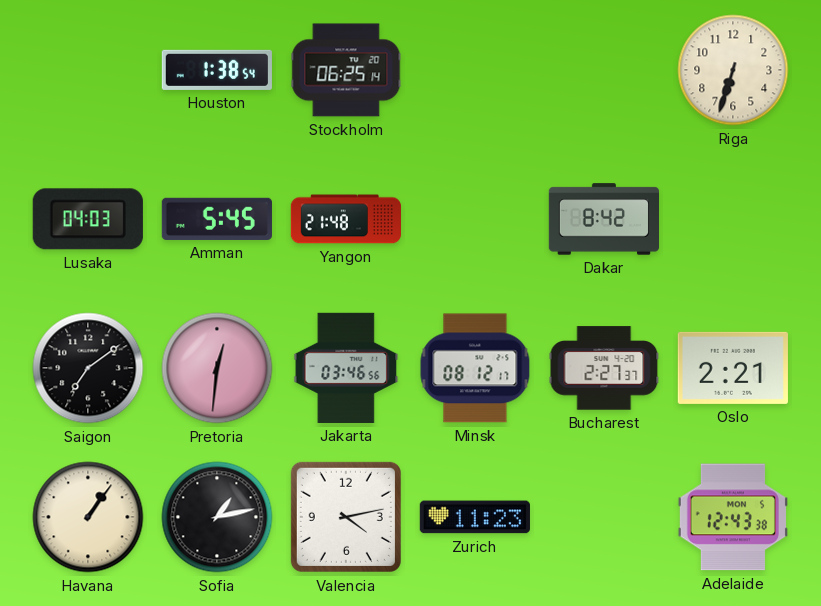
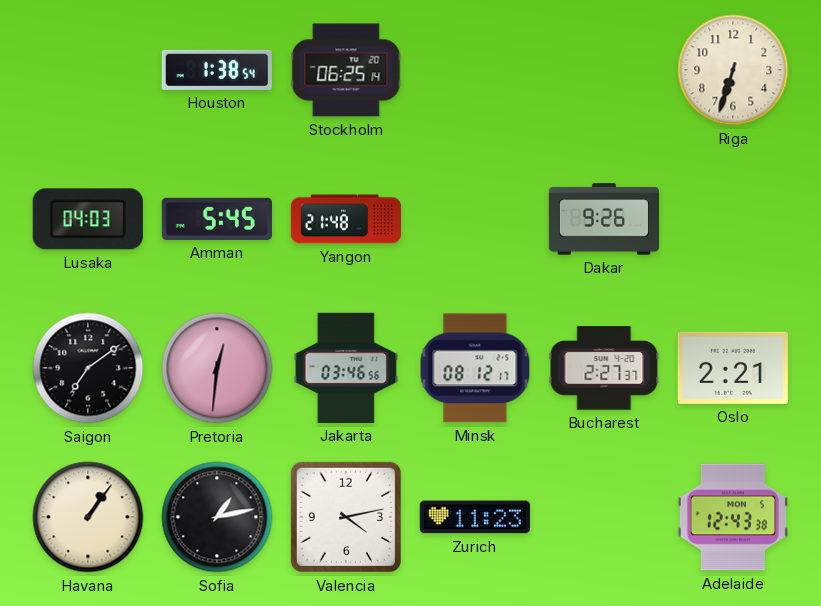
Dakar: 8:42 -> 9:26
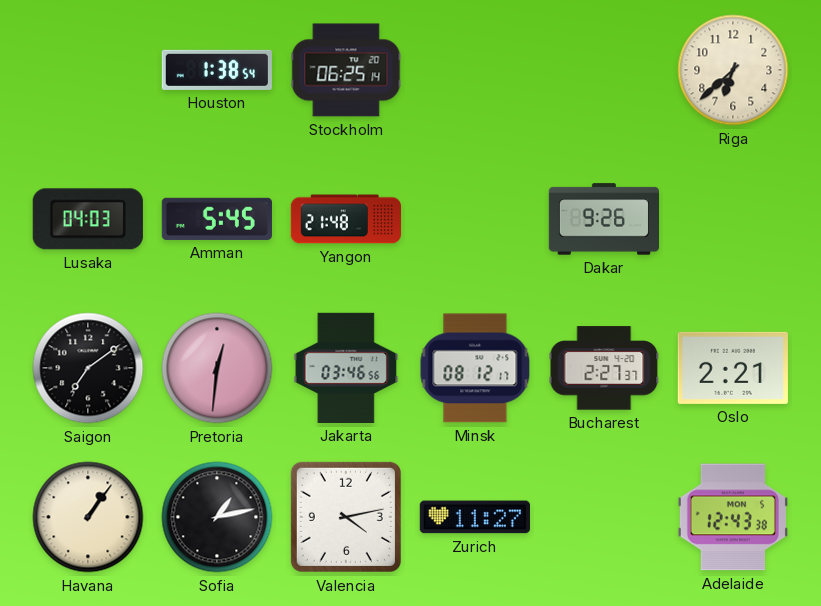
Riga: 6:33 -> 6:38
Zurich: 11:23 -> 11:27
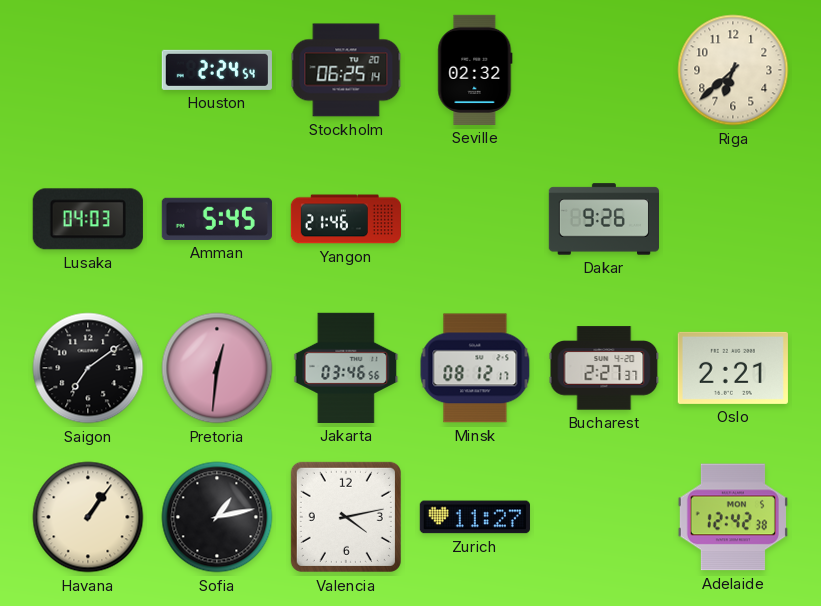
Houston: 1:38 -> 2:24
Seville: none -> 02:32
Yangon: 21:48 -> 21:46
Adelaide: 12:43 -> 12:42
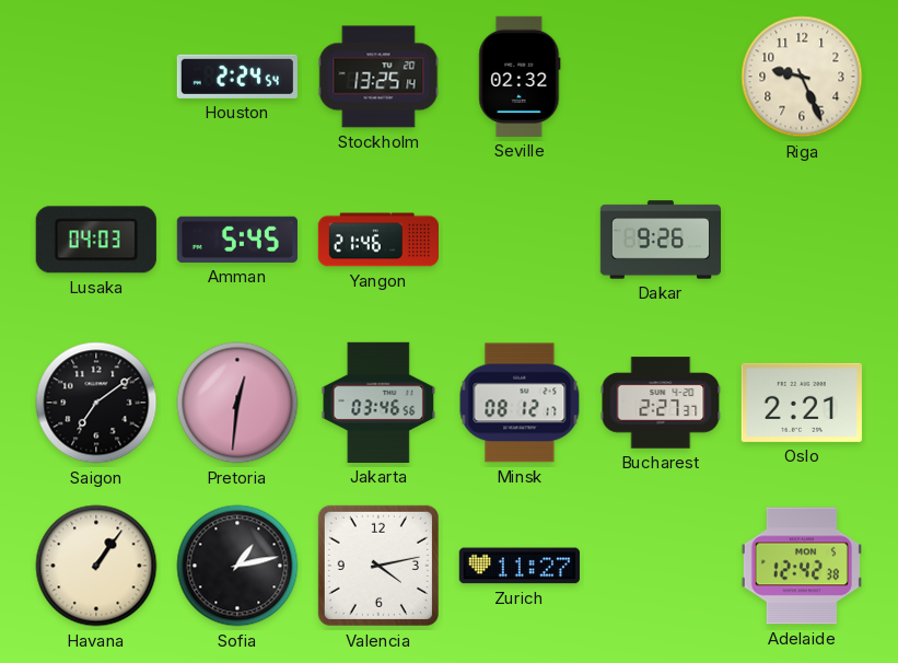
Stockholm: 06:25 -> 13:25
Riga: 6:38 -> 9:26
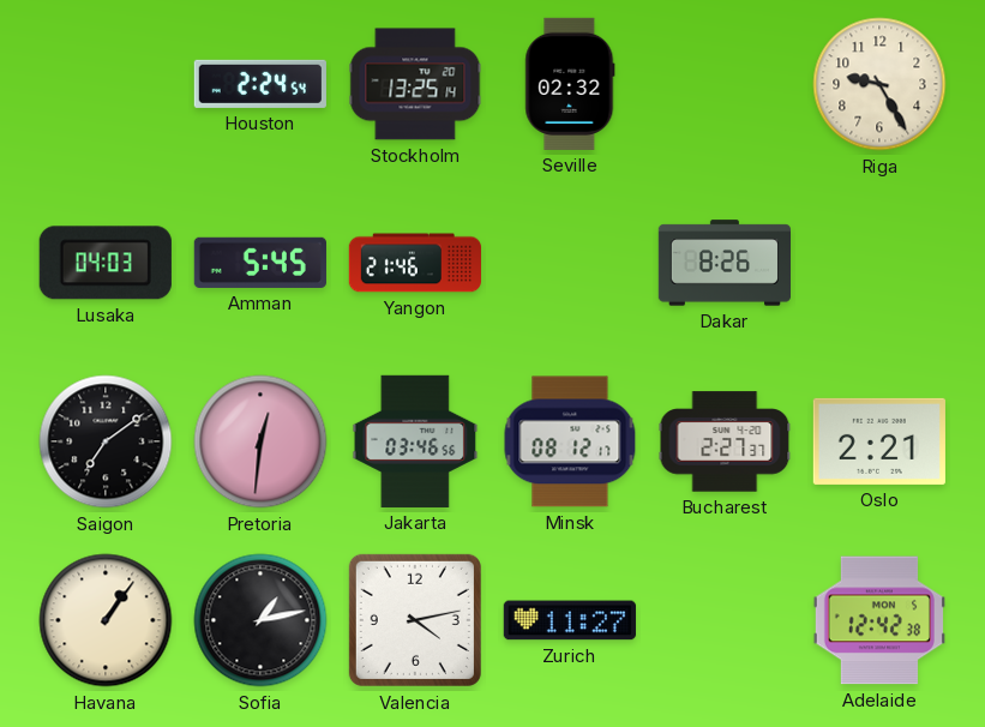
Riga: 9:26 -> 9:25
Dakar: 9:26 -> 8:26
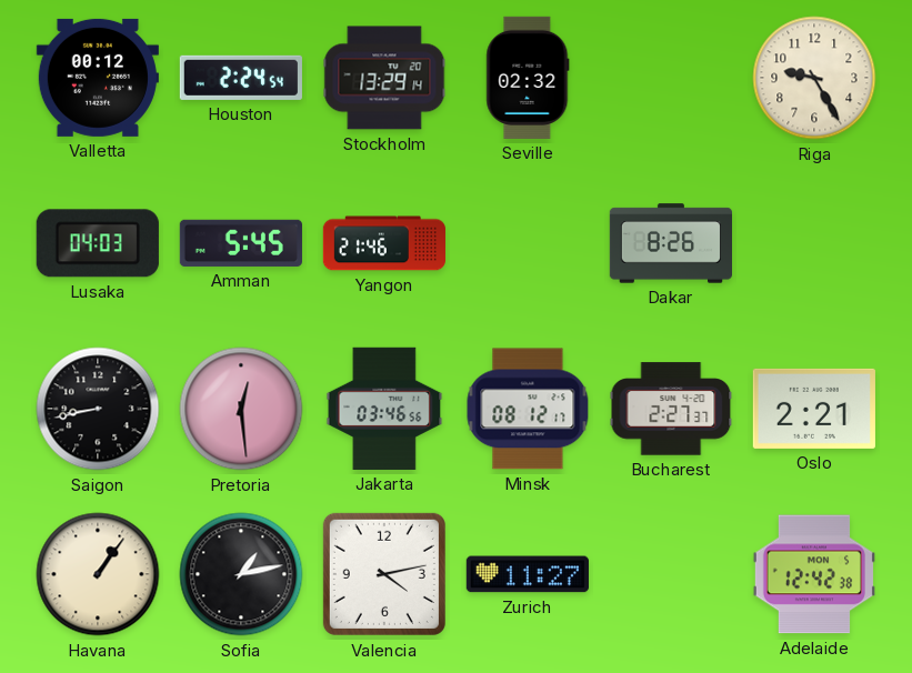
Valletta: none -> 00:12
Stockholm: 13:25 -> 13:29
Saigon: 7:09 -> 8:43
Pretoria: 12:31 -> 12:29
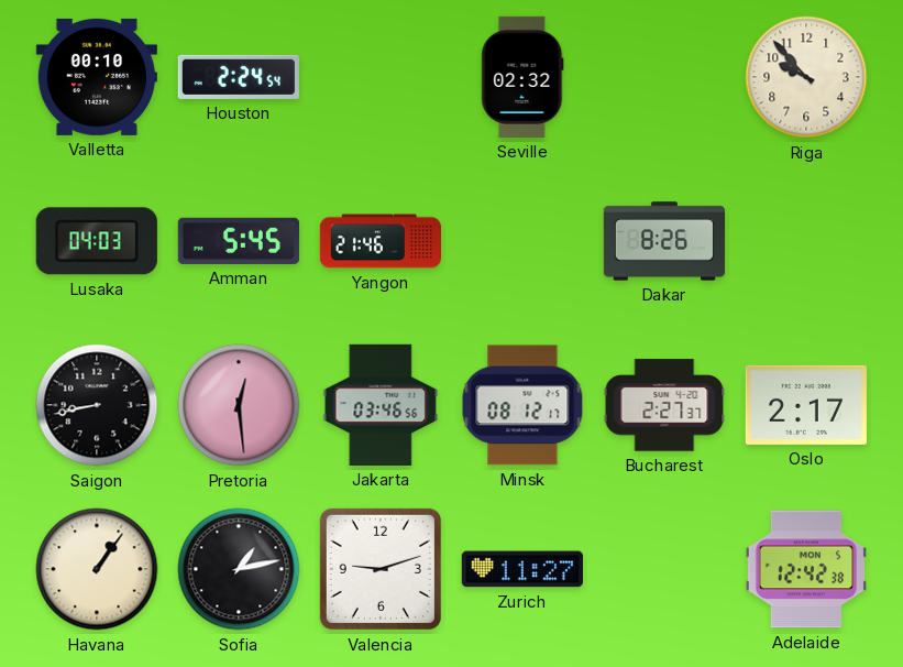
Valletta: 00:12 -> 00:10
Stockholm: 13:29 -> none
Riga: 9:25 -> 9:53
Oslo: 2:21 -> 2:17
Valencia: 4:13 -> 9:12
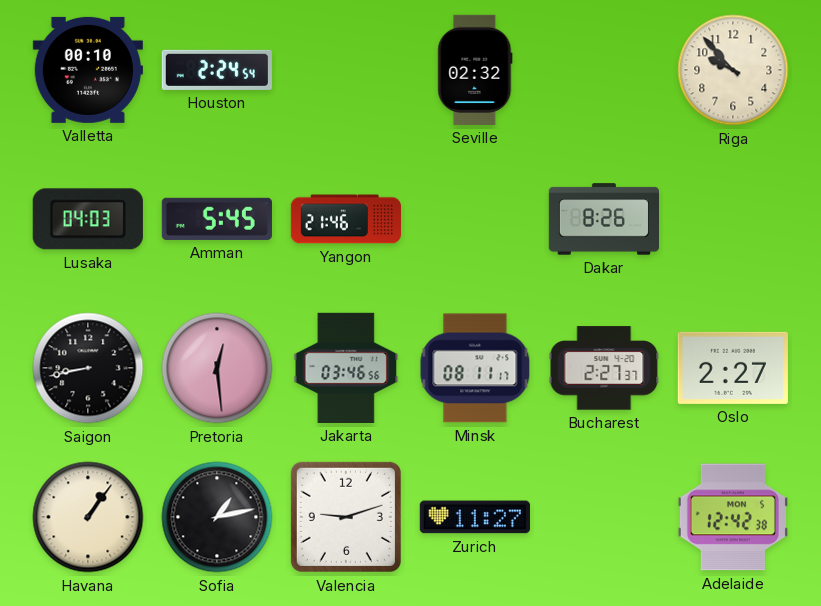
Minsk: 08:12 -> 08:11
Oslo: 2:17 -> 2:27
